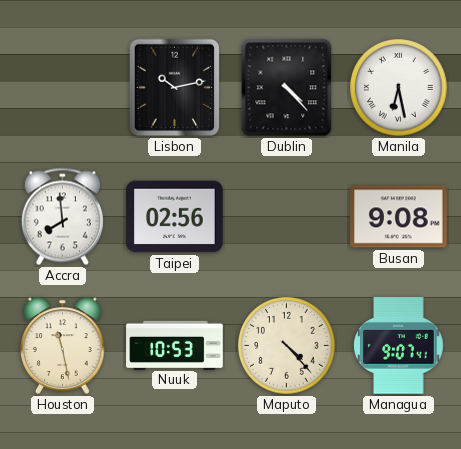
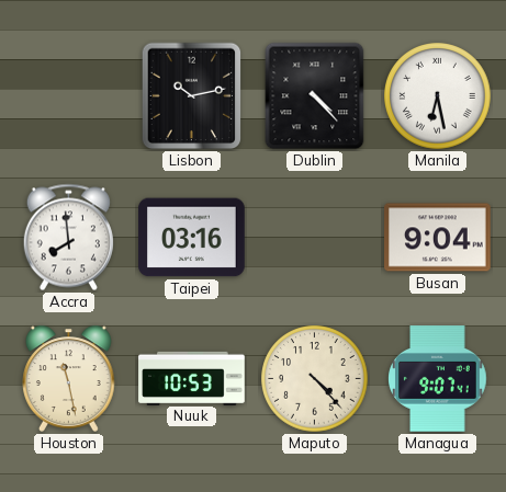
Taipei: 02:56 -> 03:16
Busan: 9:08 -> 9:04
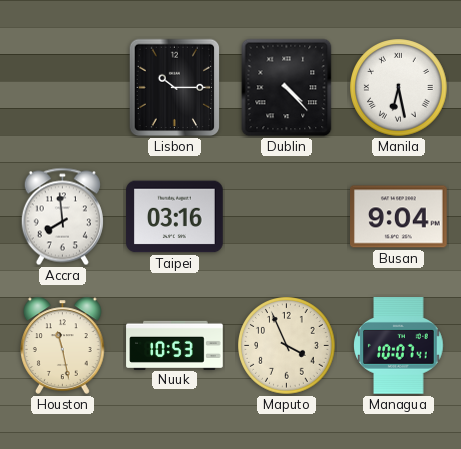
Lisbon: 10:13 -> 10:15
Maputo: 4:23 -> 3:56
Managua: 9:07 -> 10:07
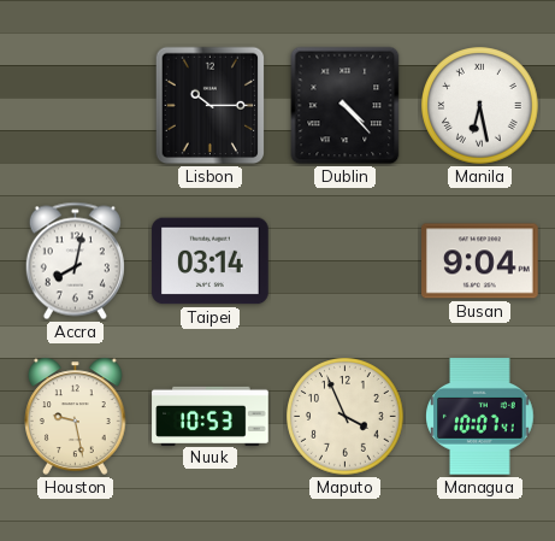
Accra: 7:59 -> 8:02
Taipei: 03:16 -> 03:14
Houston: 11:28 -> 9:28
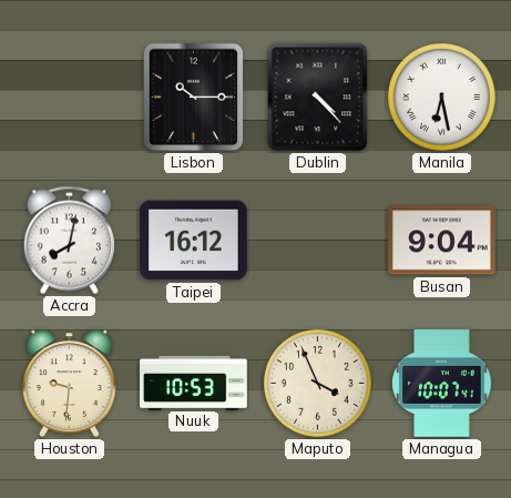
Taipei: 03:14 -> 16:12
Houston: 9:28 -> 9:31
